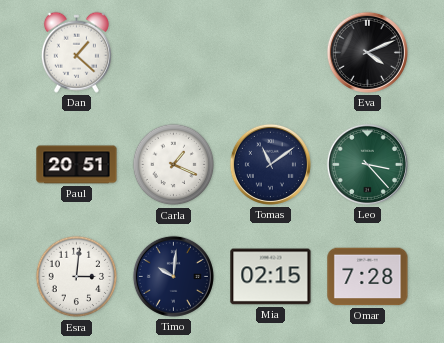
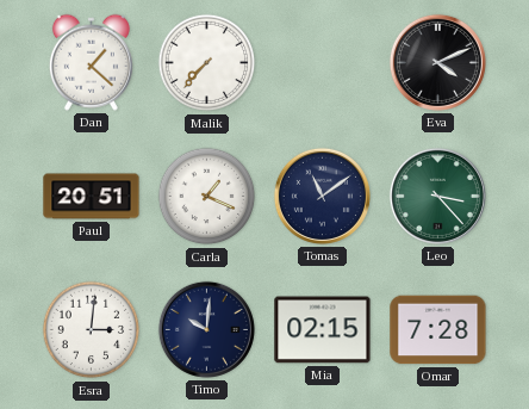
Malik: none -> 7:37
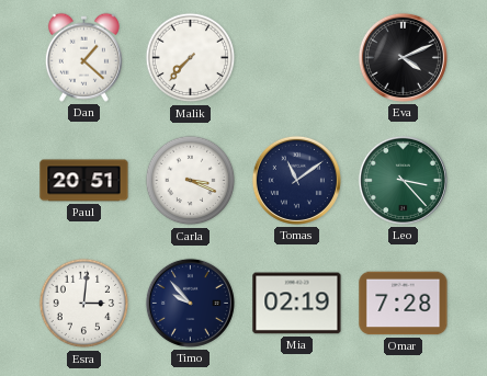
Carla: 1:19 -> 3:19
Timo: 10:01 -> 9:53
Mia: 02:15 -> 02:19
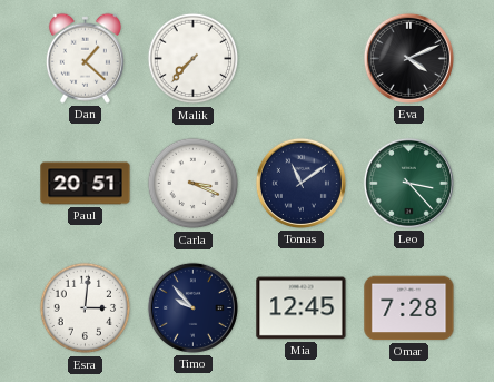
Mia: 02:19 -> 12:45
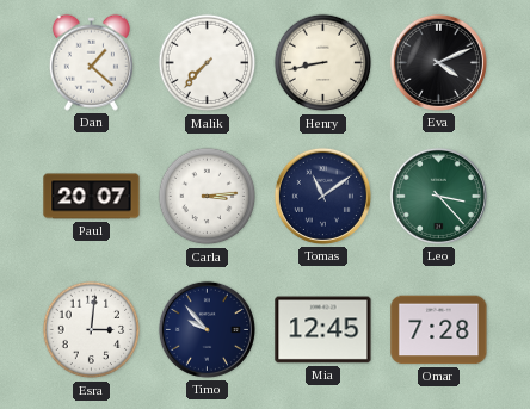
Henry: none -> 8:43
Paul: 20:51 -> 20:07
Carla: 3:19 -> 3:14
